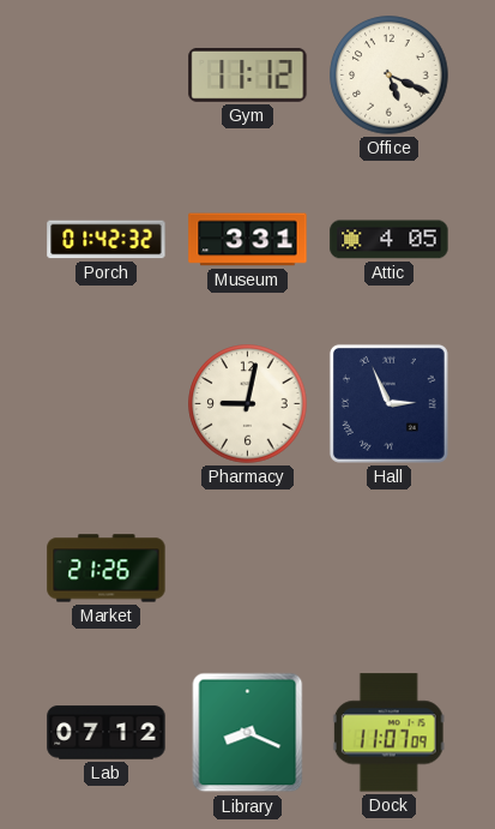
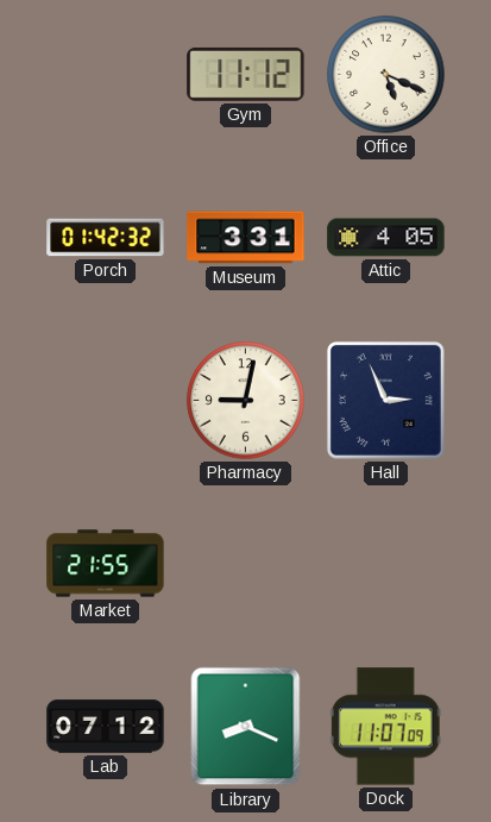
Market: 21:26 -> 21:55
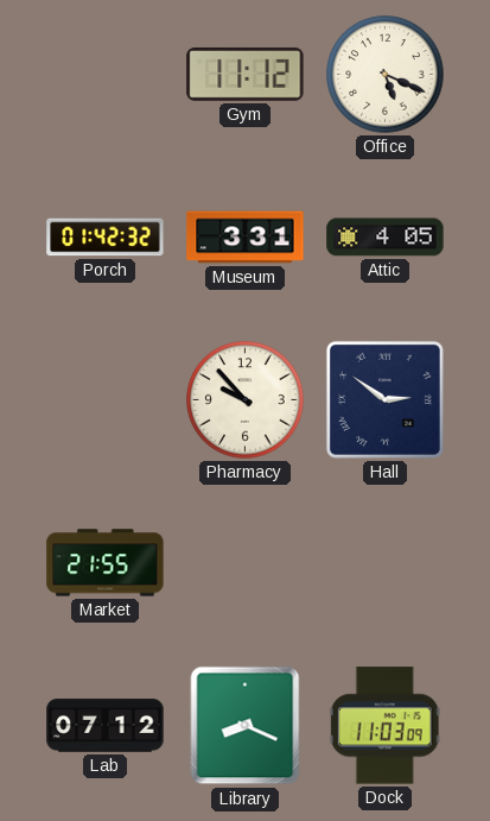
Pharmacy: 9:02 -> 9:53
Hall: 2:56 -> 2:51
Dock: 11:07 -> 11:03
